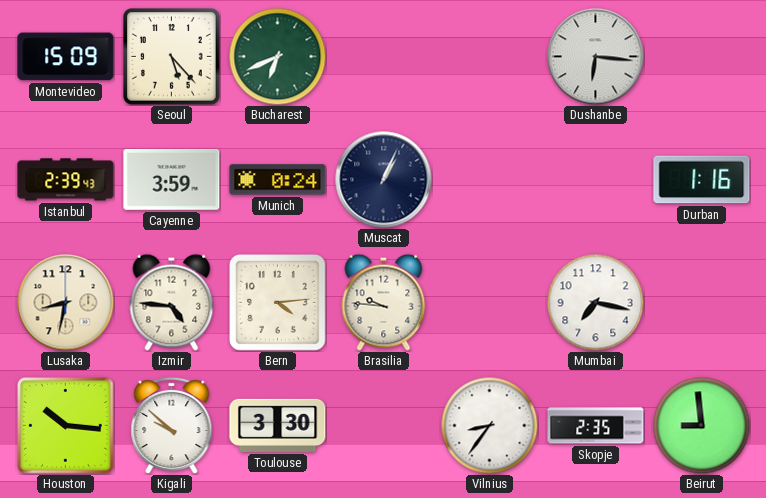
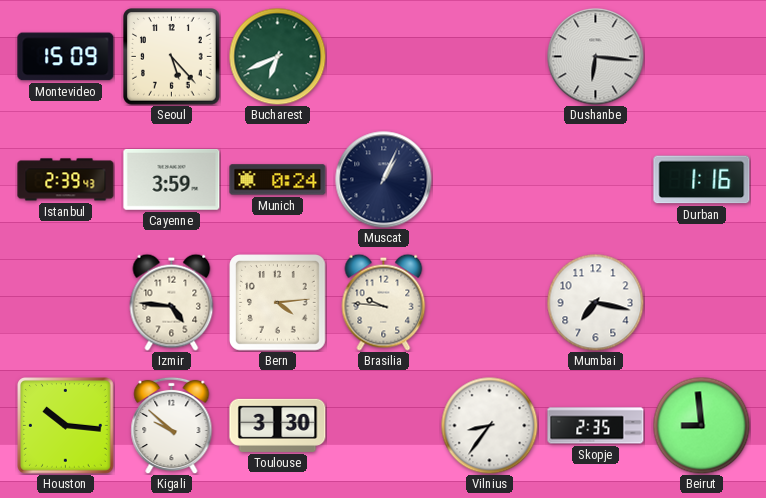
Lusaka: 8:32 -> none
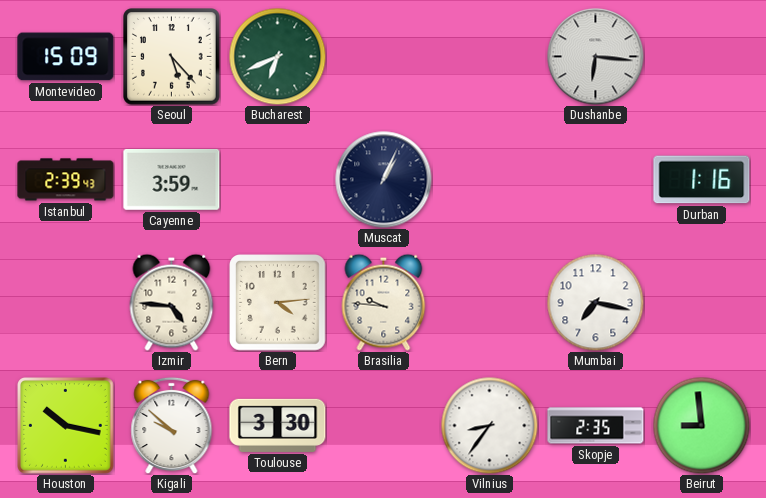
Munich: 0:24 -> none
Houston: 10:16 -> 10:17
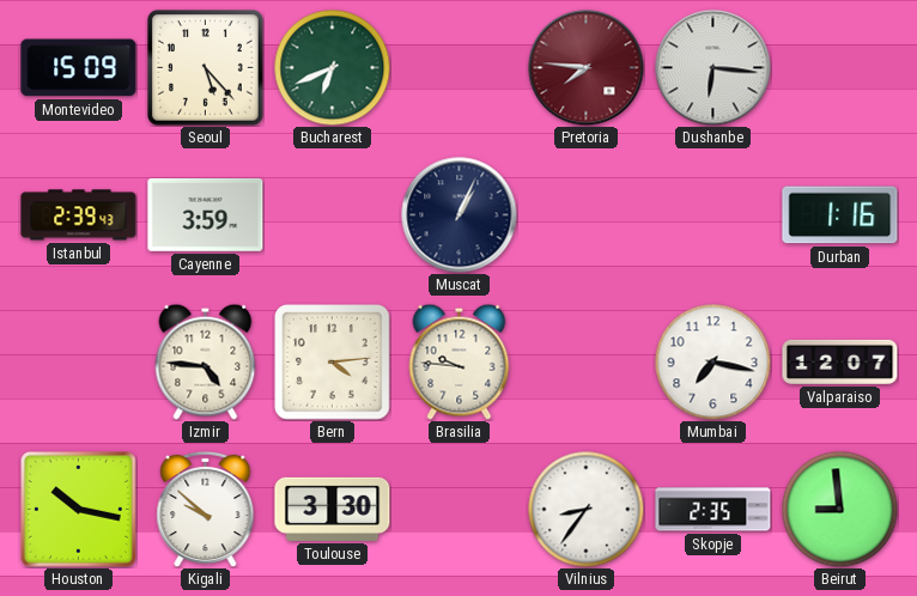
Pretoria: none -> 7:46
Valparaiso: none -> 12:07
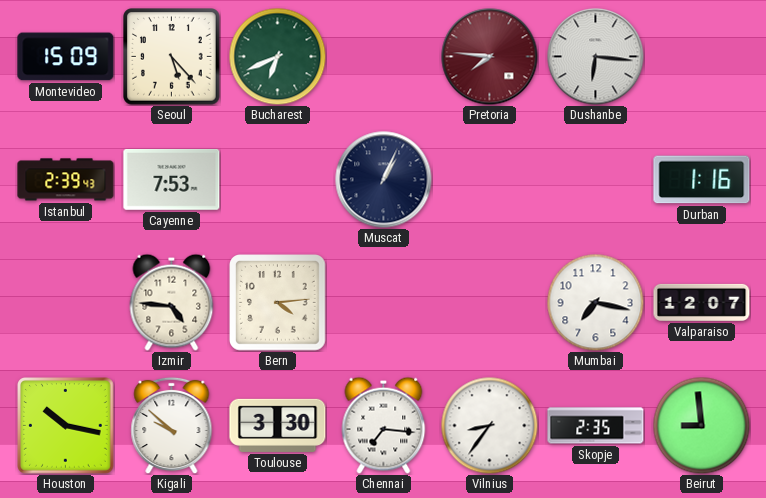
Cayenne: 3:59 -> 7:53
Brasilia: 9:46 -> none
Chennai: none -> 7:16
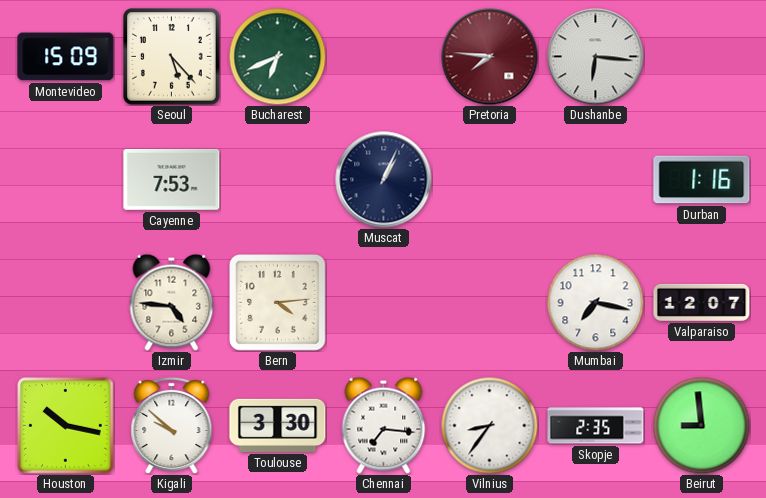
Istanbul: 2:39 -> none
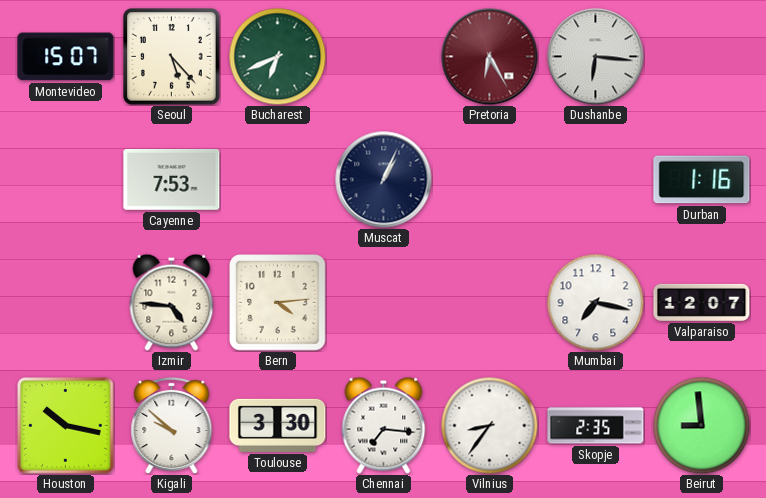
Montevideo: 15:09 -> 15:07
Pretoria: 7:46 -> 6:25
